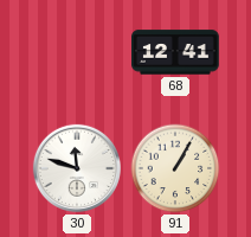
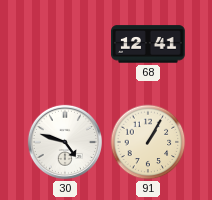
30: 11:48 -> 4:48
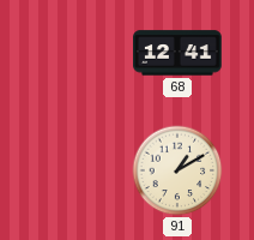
30: 4:48 -> none
91: 1:05 -> 1:10
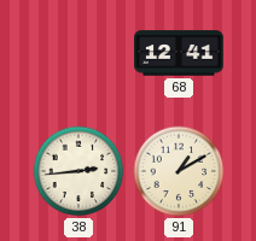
38: none -> 2:44
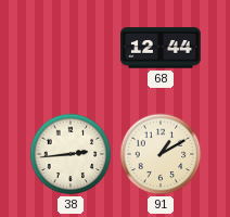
68: 12:41 -> 12:44
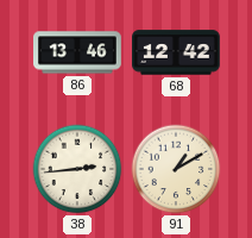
86: none -> 13:46
68: 12:44 -> 12:42
